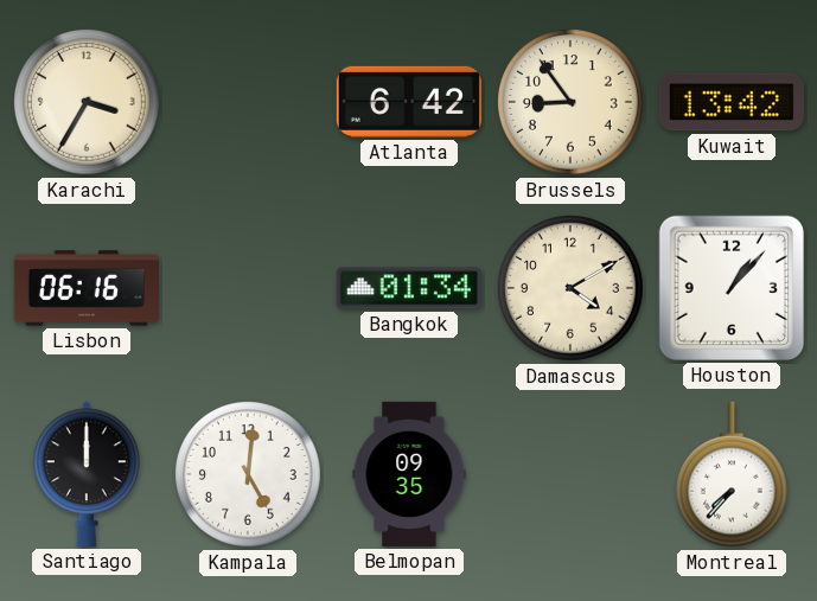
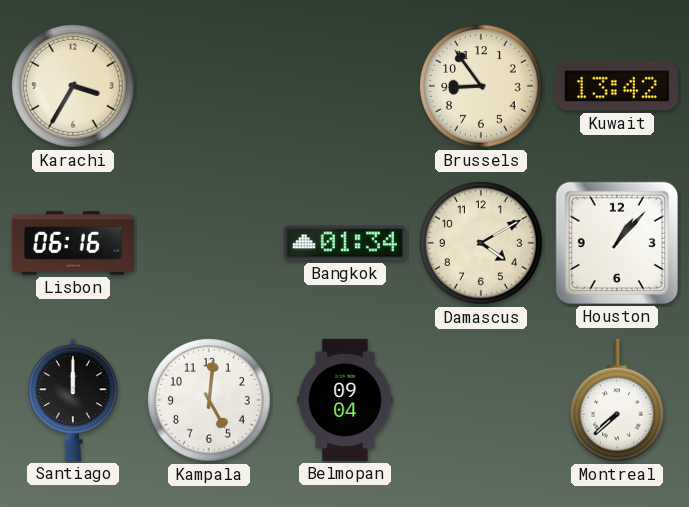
Atlanta: 6:42 -> none
Belmopan: 09:35 -> 09:04
Montreal: 7:37 -> 7:38
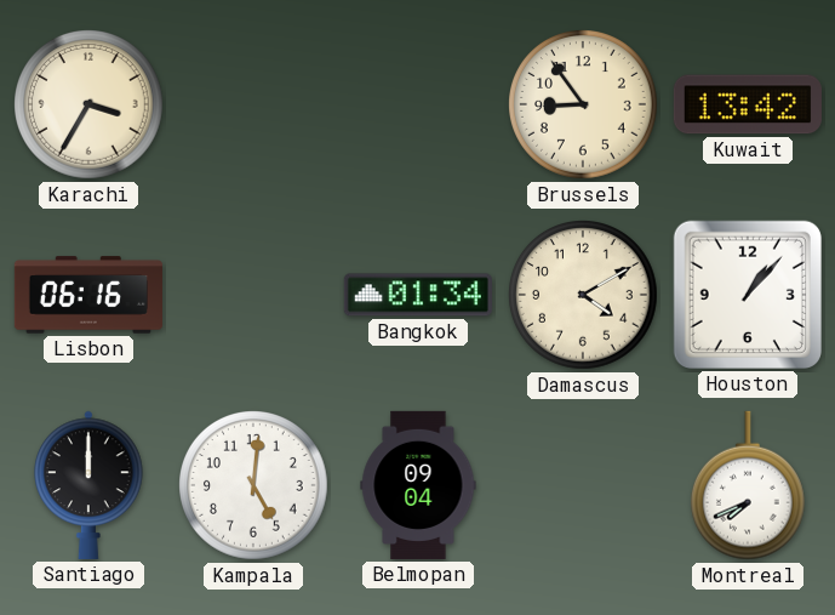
Montreal: 7:38 -> 7:41
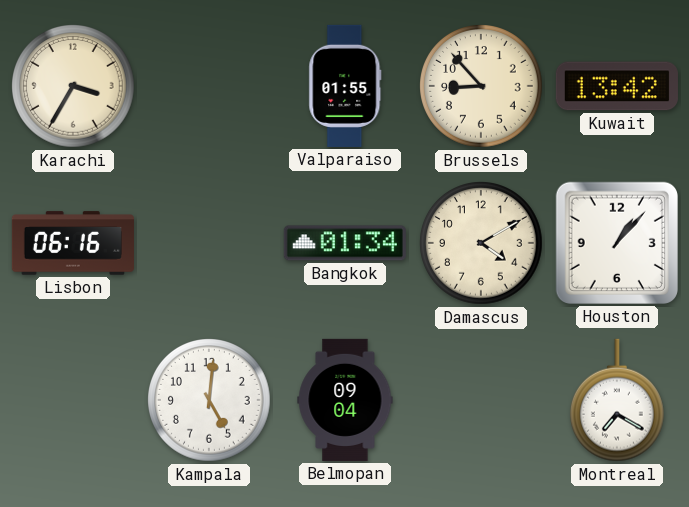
Valparaiso: none -> 01:55
Brussels: 8:54 -> 8:53
Santiago: 12:00 -> none
Montreal: 7:41 -> 7:20
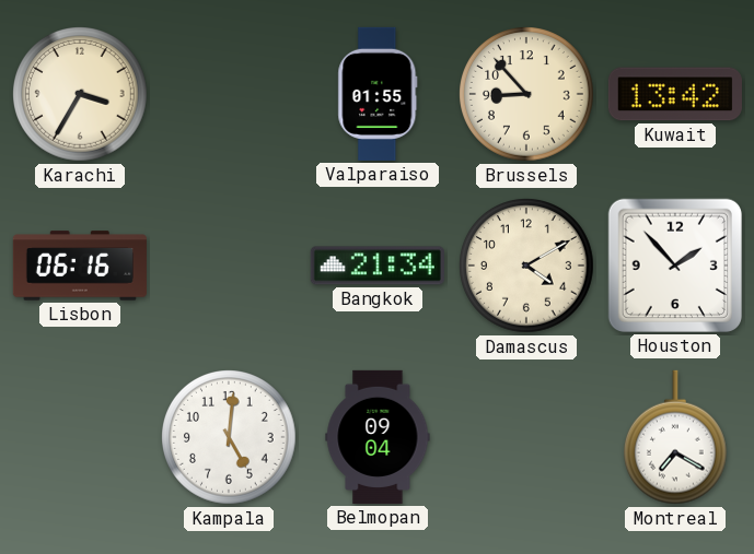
Bangkok: 01:34 -> 21:34
Houston: 1:07 -> 1:53
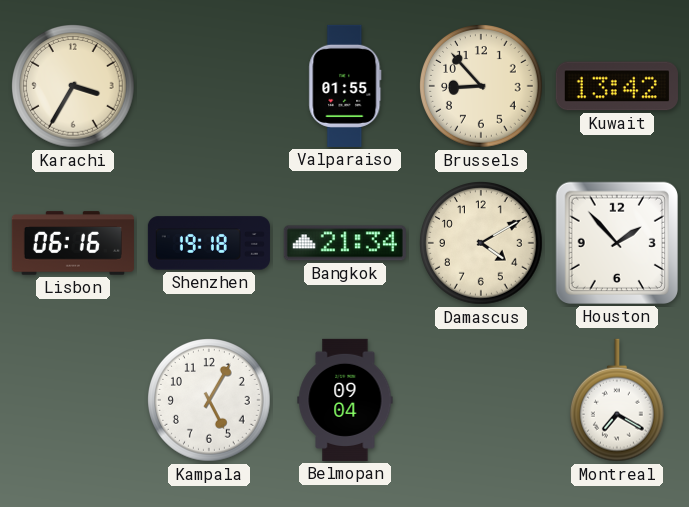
Shenzhen: none -> 19:18
Kampala: 5:01 -> 5:05
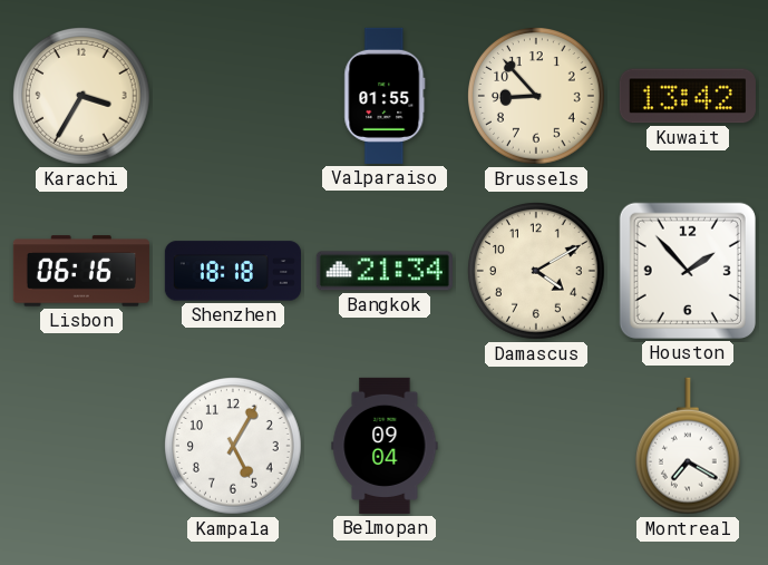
Shenzhen: 19:18 -> 18:18
